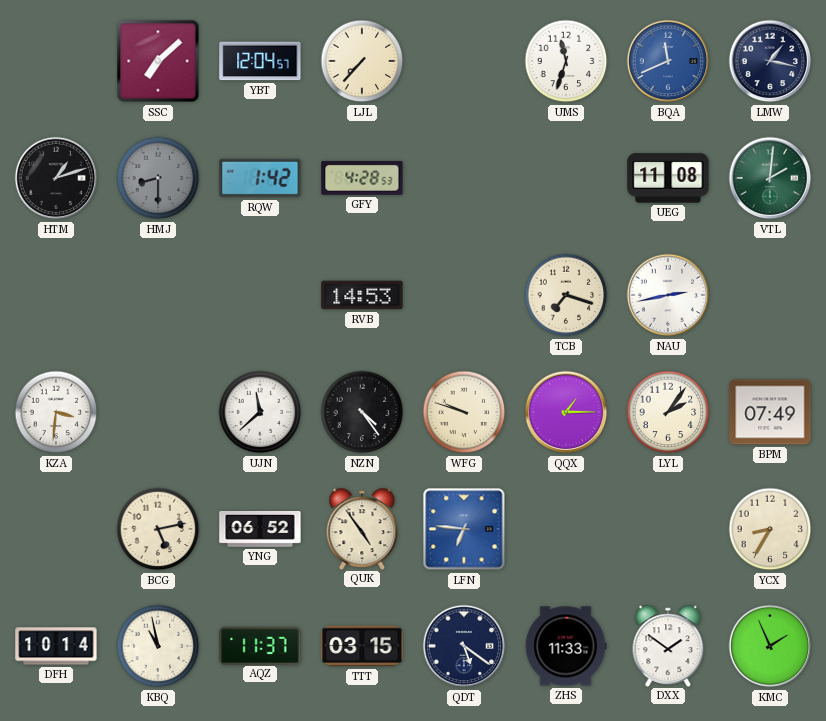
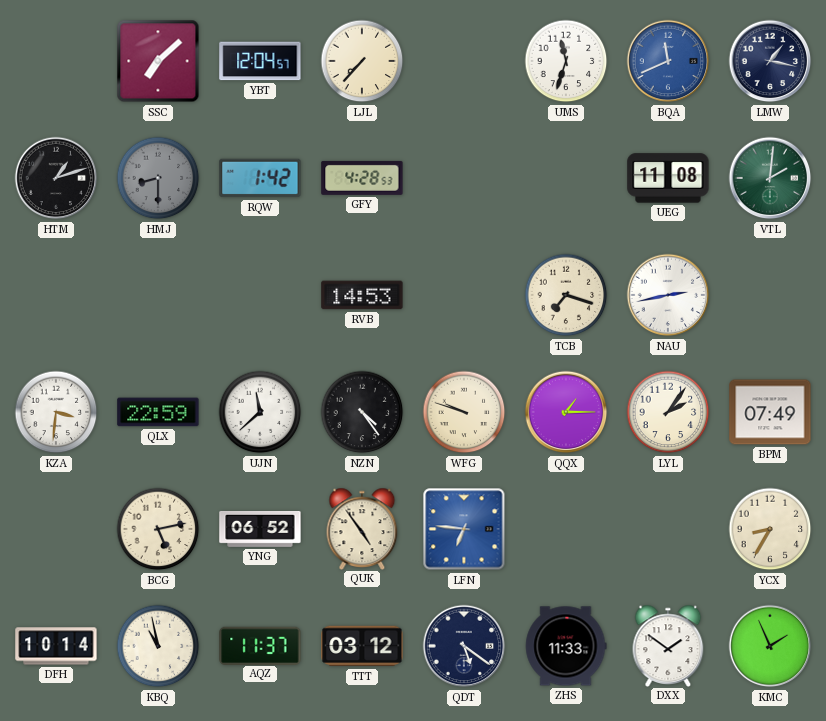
QLX: none -> 22:59
TTT: 03:15 -> 03:12
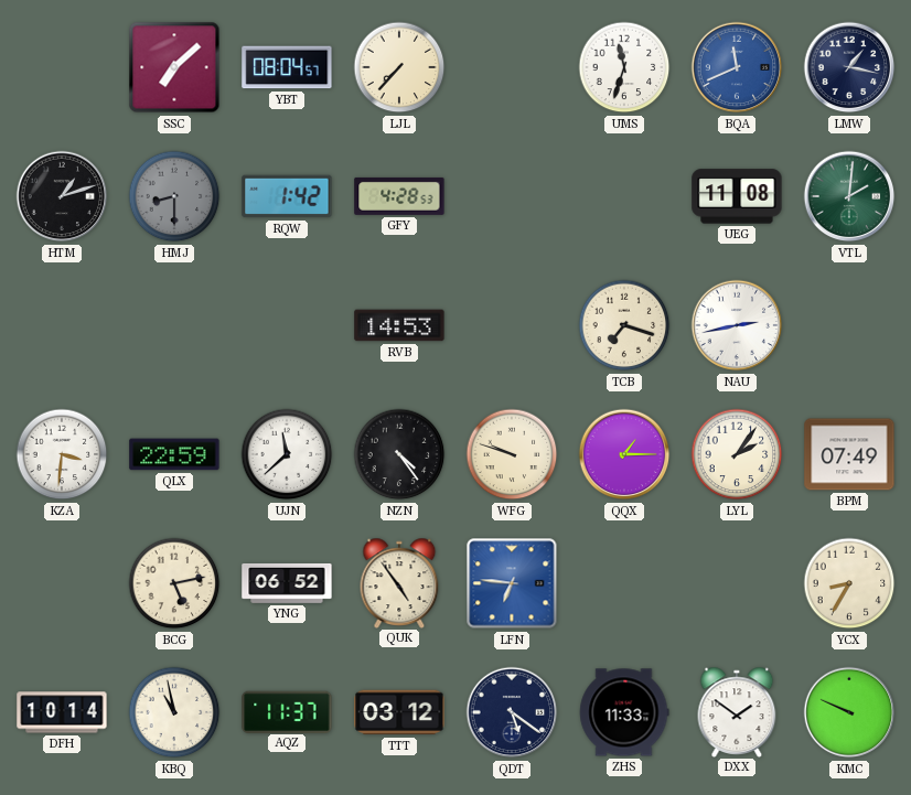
YBT: 12:04 -> 08:04
KMC: 1:56 -> 9:49
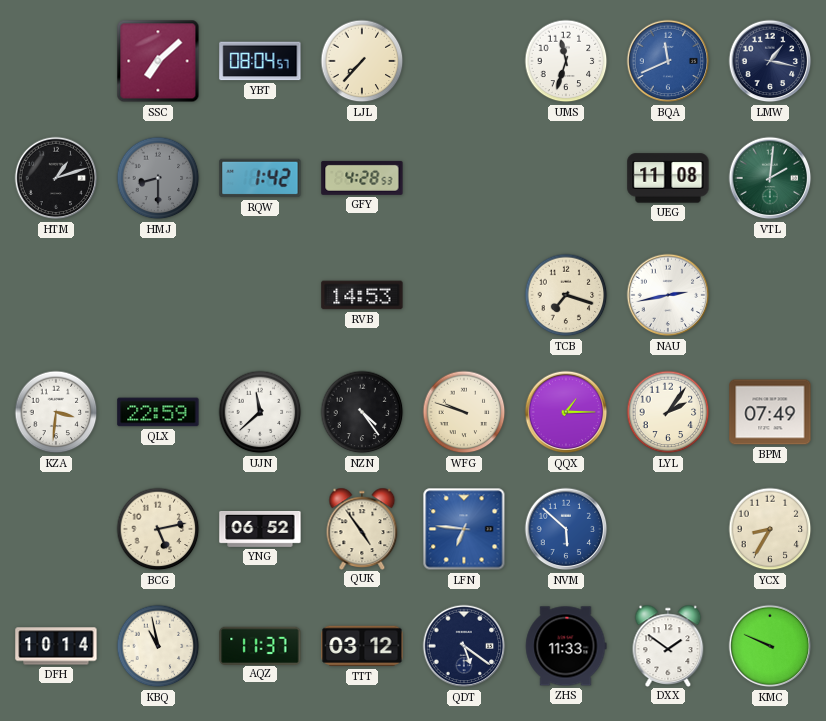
NVM: none -> 5:52
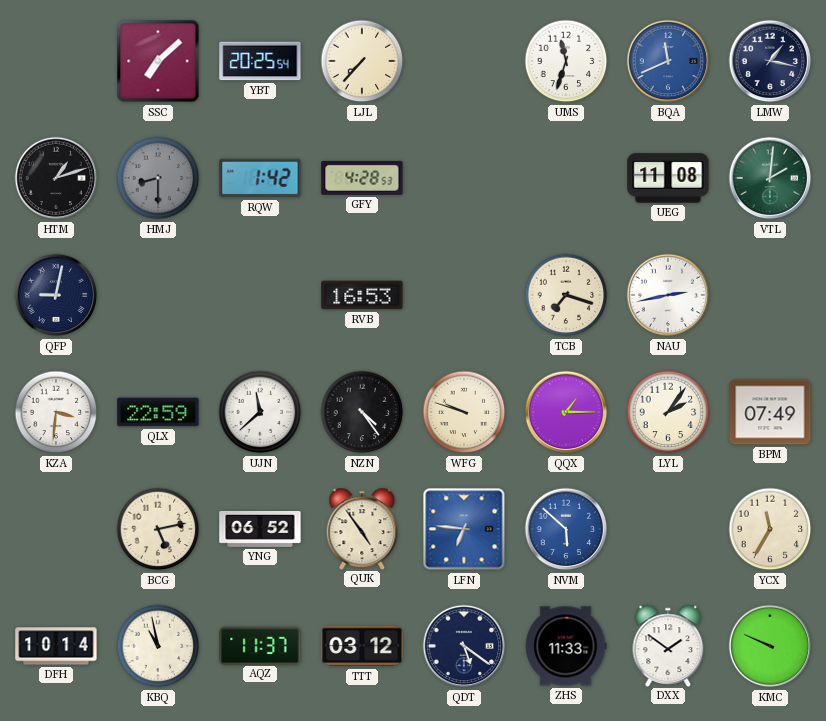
YBT: 08:04 -> 20:25
QFP: none -> 9:02
RVB: 14:53 -> 16:53
YCX: 8:35 -> 11:35
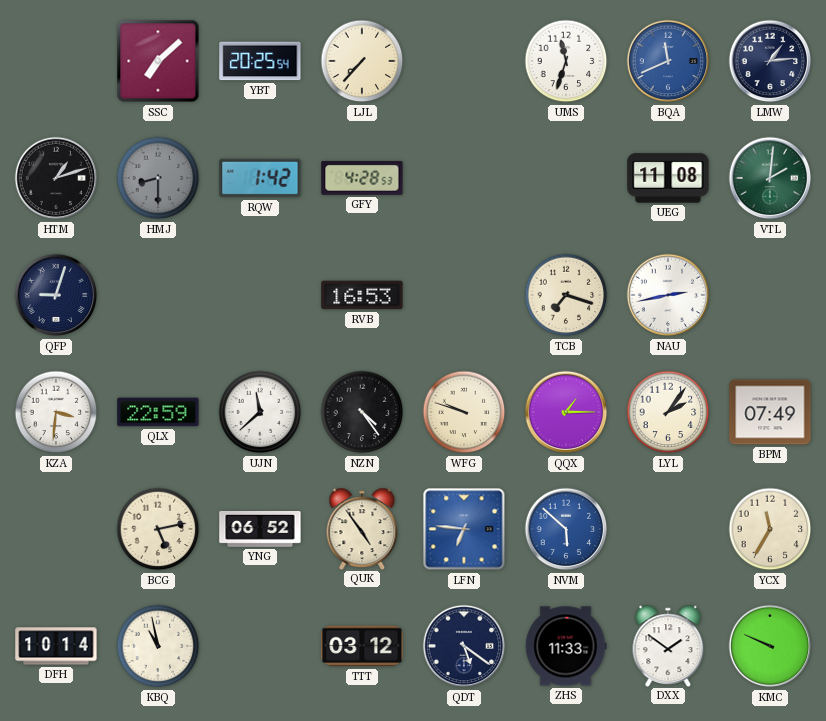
LMW: 1:17 -> 1:14
QFP: 9:02 -> 9:03
AQZ: 11:37 -> none
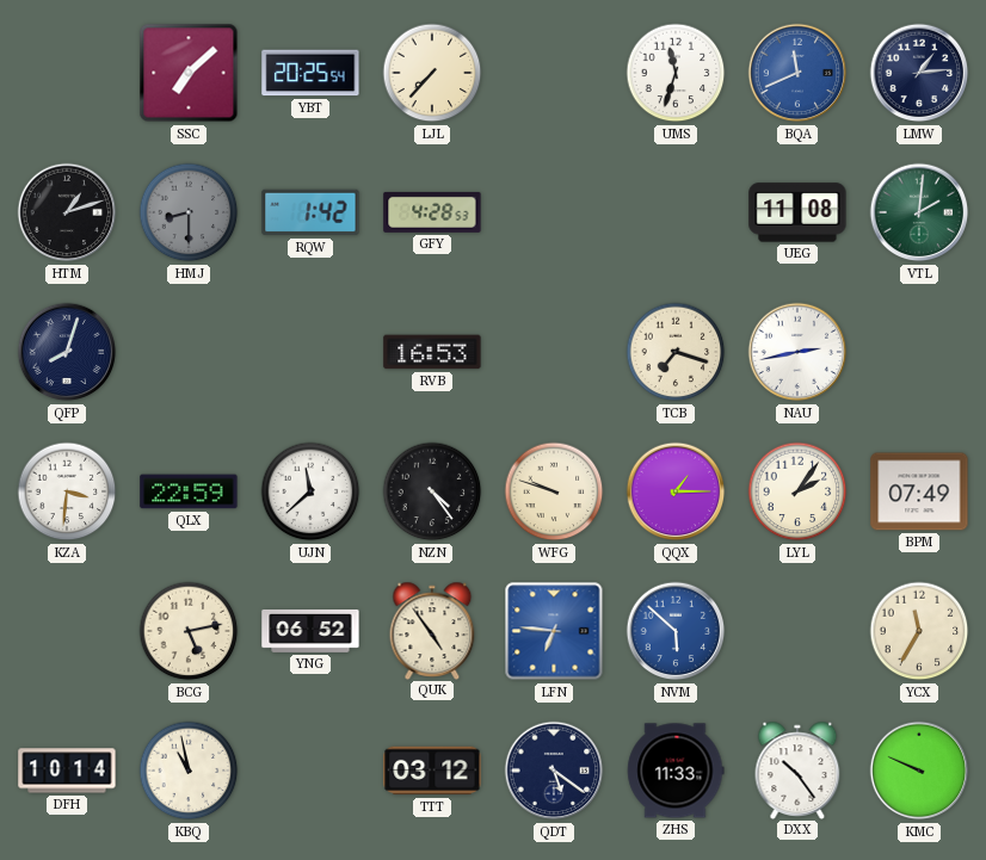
QFP: 9:03 -> 8:03
DXX: 1:51 -> 10:24
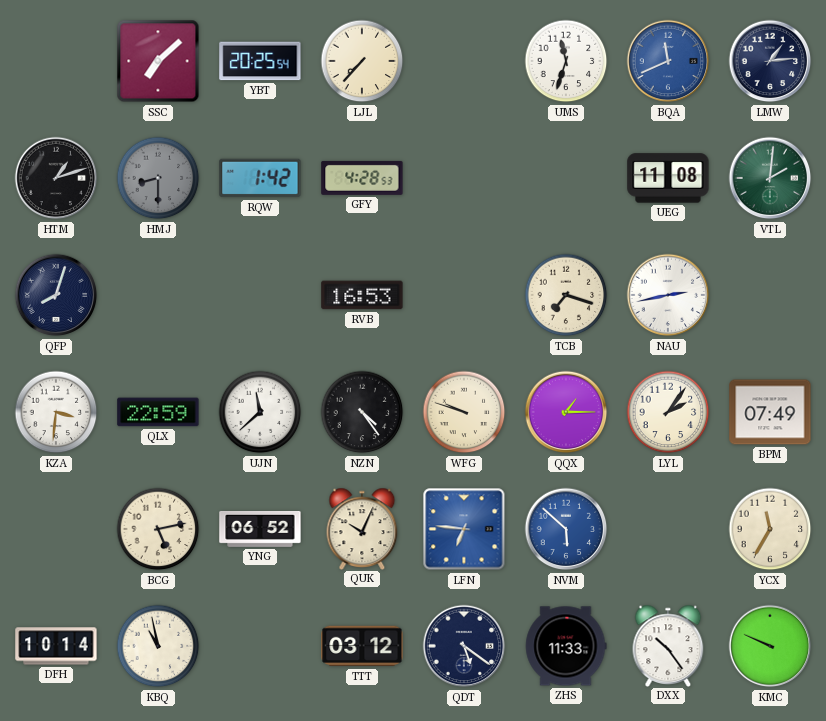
QUK: 4:54 -> 10:04
